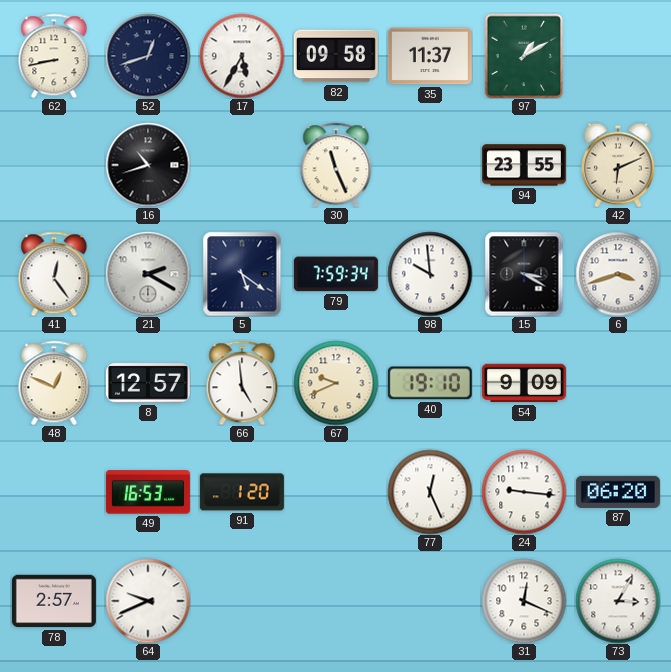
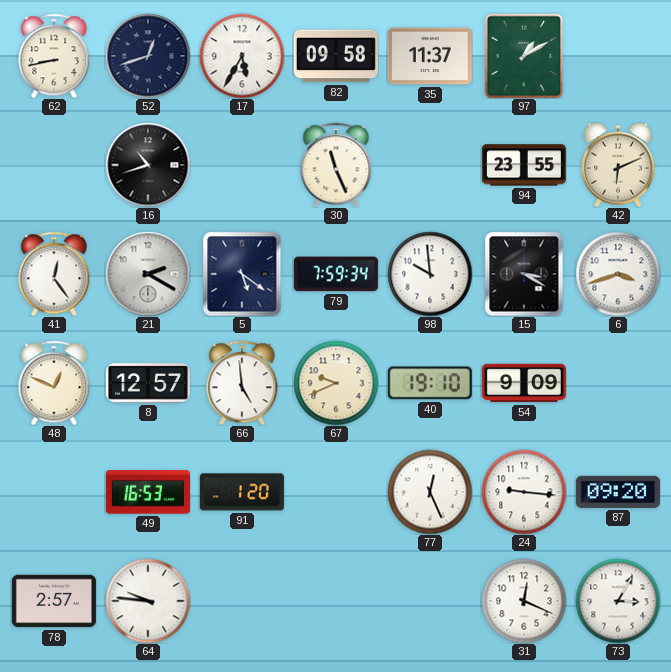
87: 06:20 -> 09:20
64: 9:41 -> 9:46
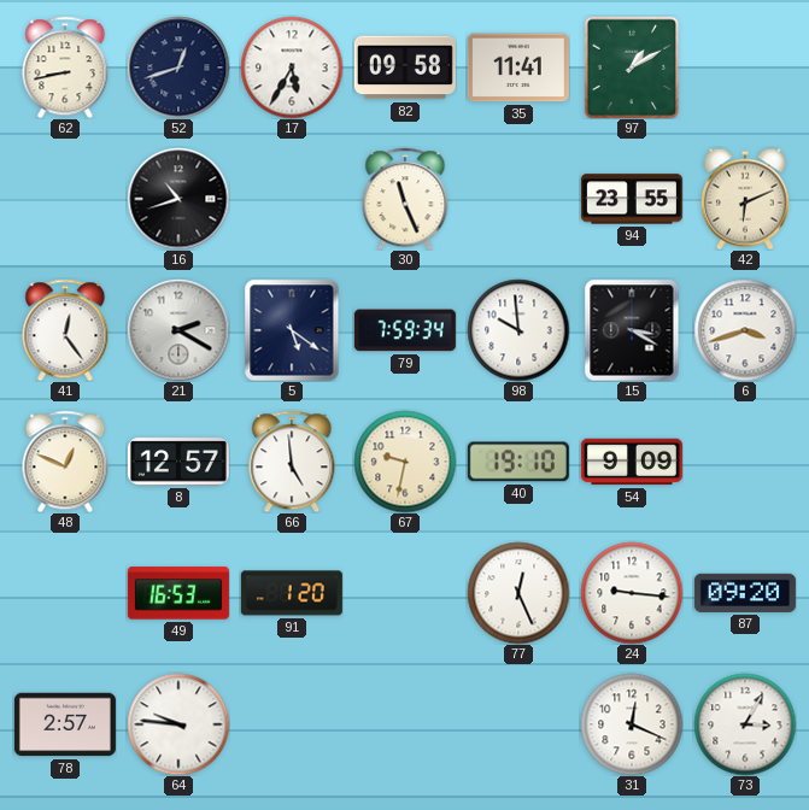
35: 11:37 -> 11:41
67: 9:41 -> 9:32
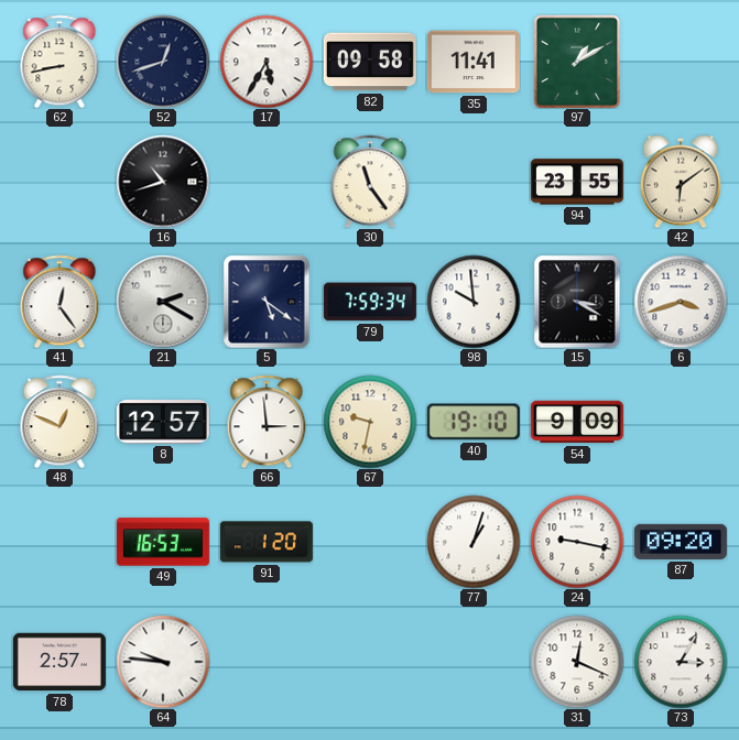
30: 11:26 -> 11:24
42: 6:11 -> 6:09
66: 4:59 -> 2:59
77: 12:26 -> 1:03
24: 9:16 -> 9:17
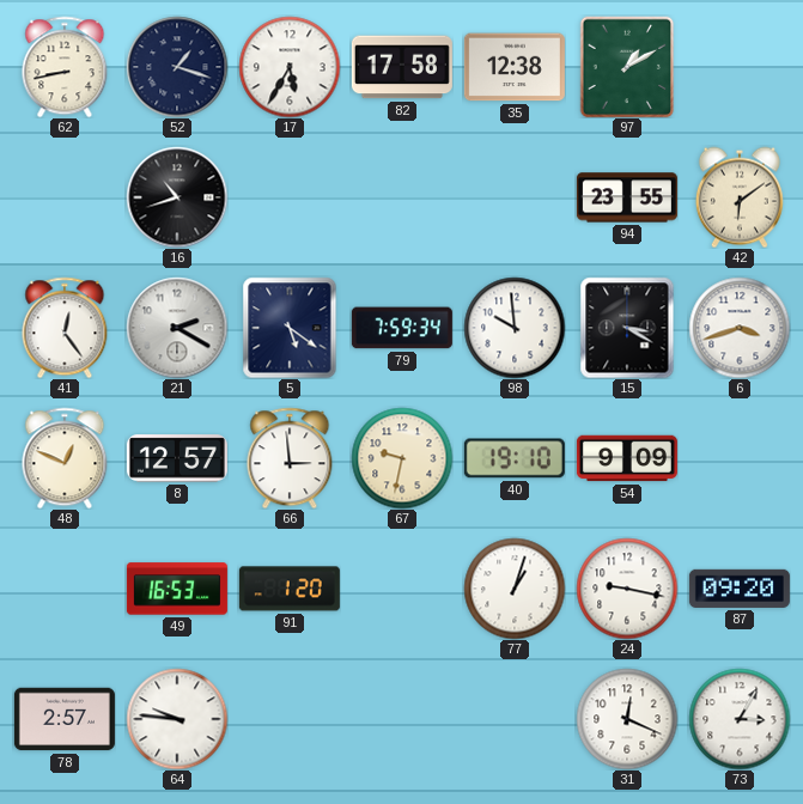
52: 12:42 -> 1:18
82: 09:58 -> 17:58
35: 11:41 -> 12:38
30: 11:24 -> none
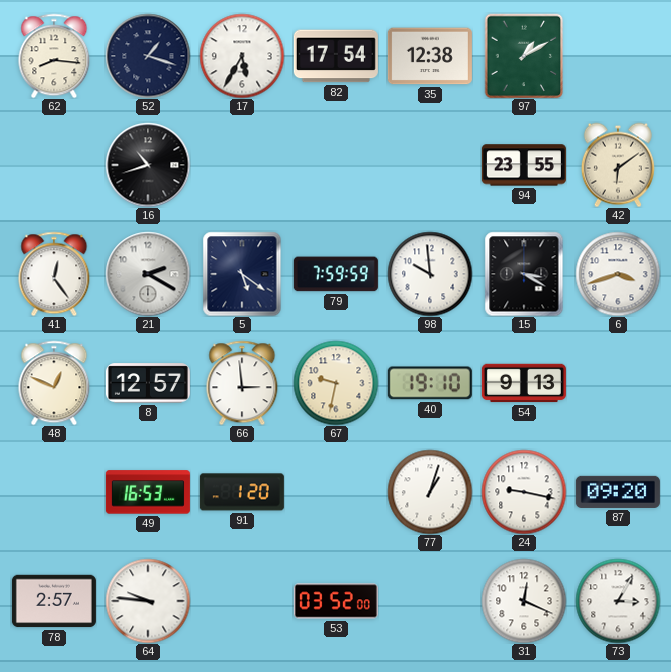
62: 8:43 -> 8:16
82: 17:58 -> 17:54
79: 7:59:34 -> 7:59:59
54: 9:09 -> 9:13
53: none -> 03:52
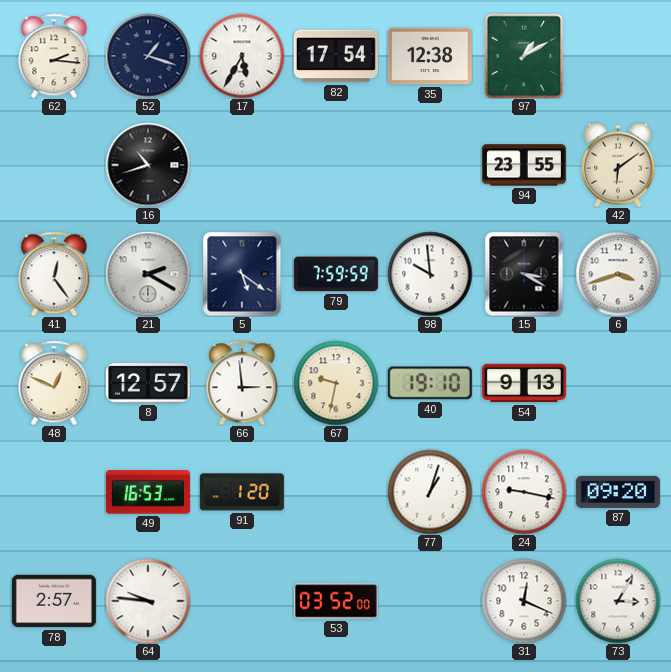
62: 8:16 -> 2:16
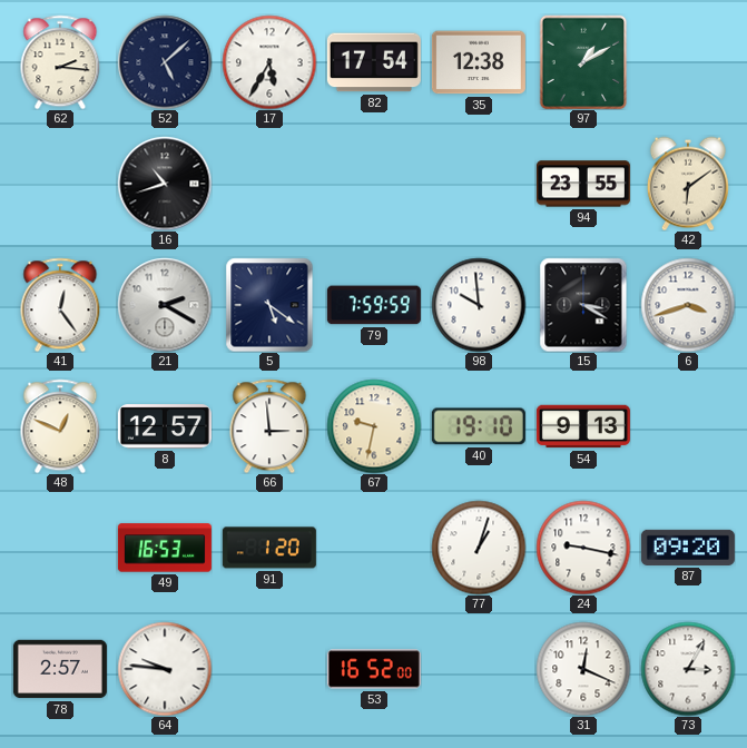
52: 1:18 -> 5:08
53: 03:52 -> 16:52
